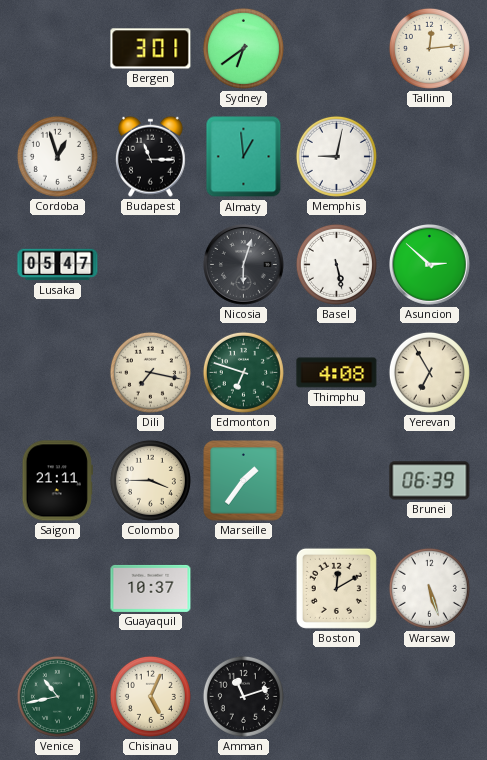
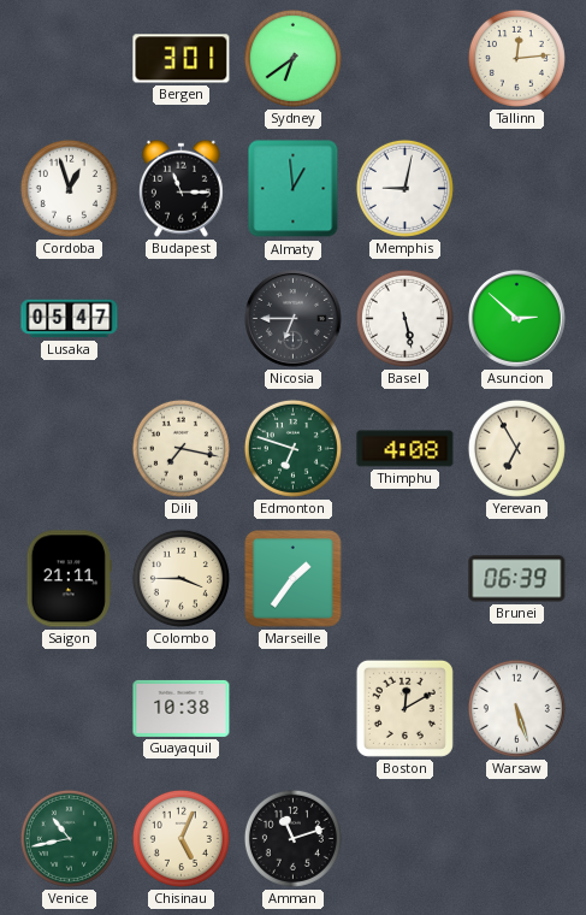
Nicosia: 6:03 -> 6:45
Guayaquil: 10:37 -> 10:38
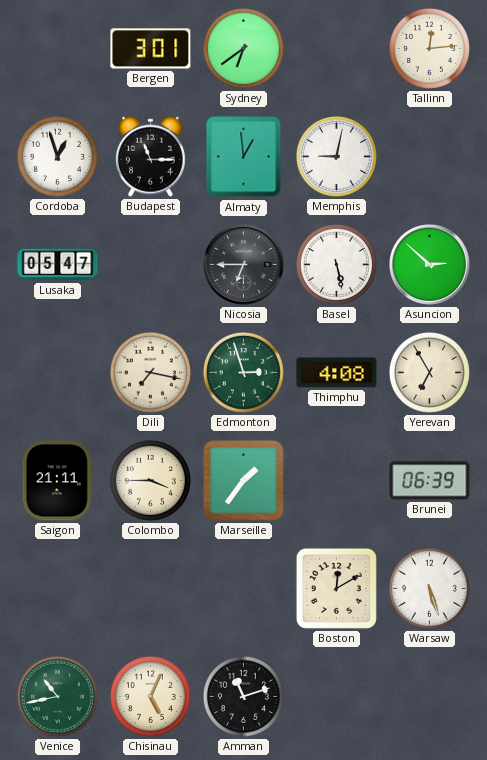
Edmonton: 6:48 -> 2:57
Guayaquil: 10:38 -> none
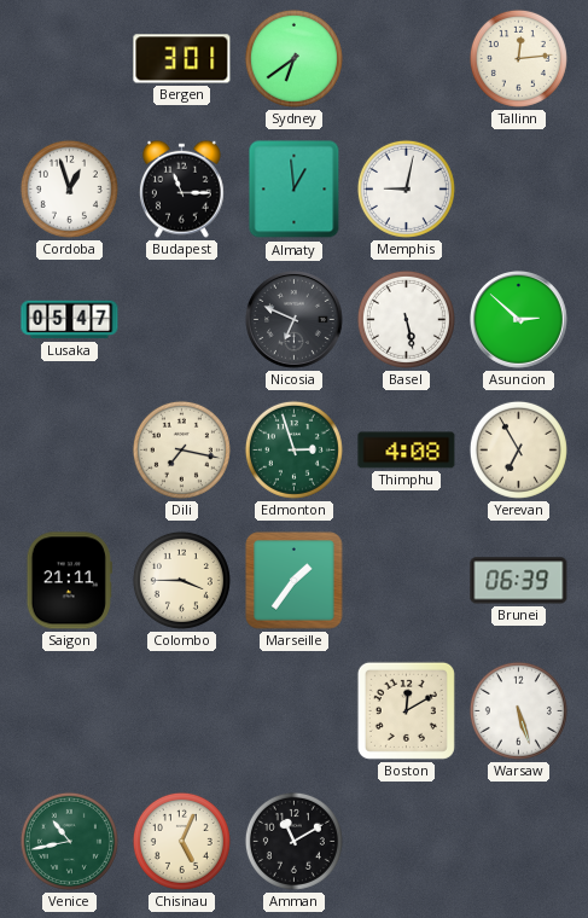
Nicosia: 6:45 -> 6:49
Amman: 11:12 -> 11:10
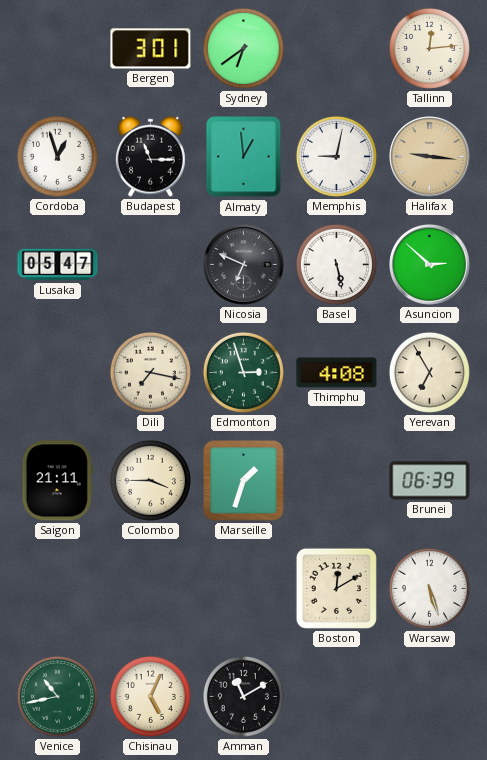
Halifax: none -> 9:16
Marseille: 1:36 -> 1:33
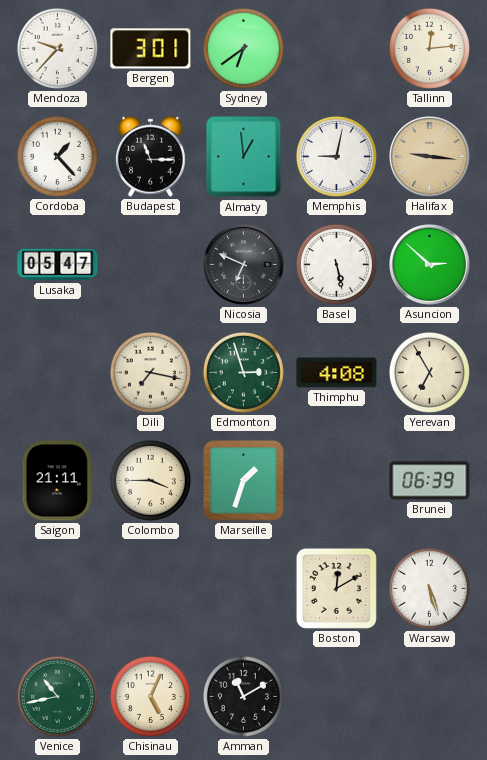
Mendoza: none -> 9:37
Cordoba: 12:57 -> 1:23
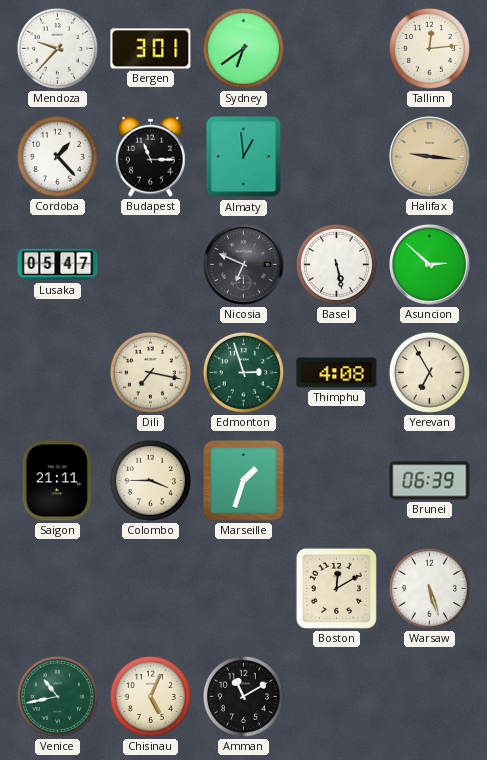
Memphis: 9:02 -> none
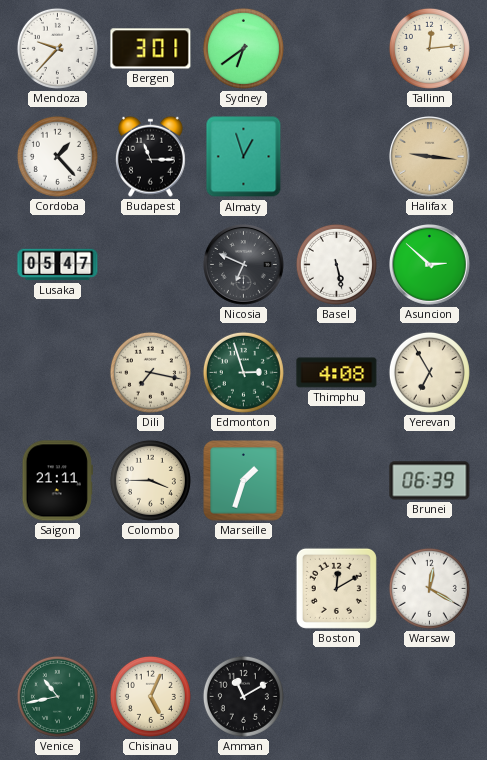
Almaty: 12:59 -> 12:57
Warsaw: 5:27 -> 12:20
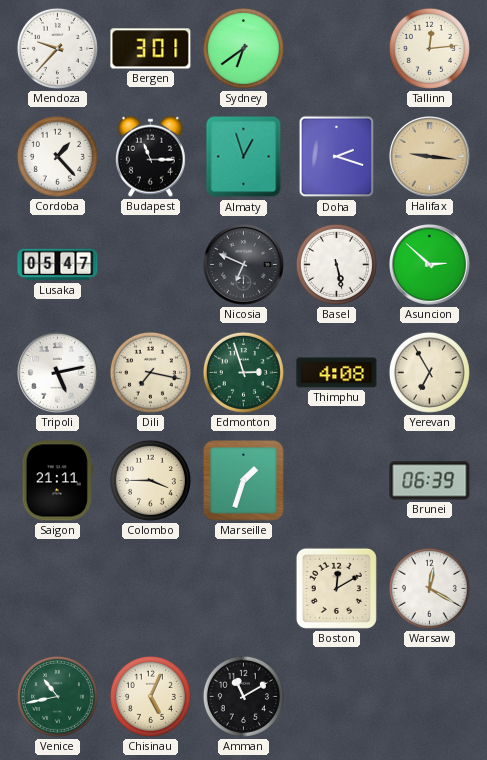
Doha: none -> 2:18
Tripoli: none -> 5:13
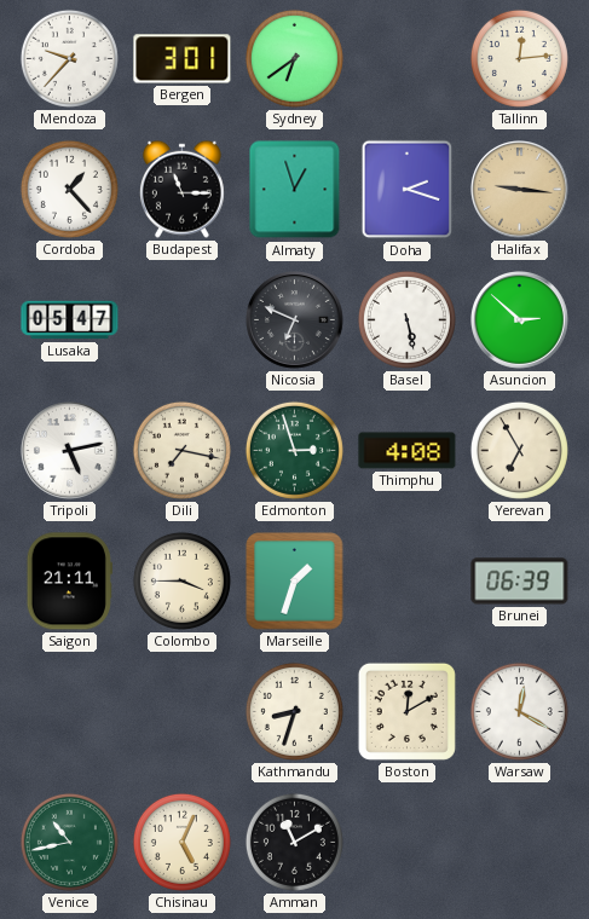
Kathmandu: none -> 8:33
